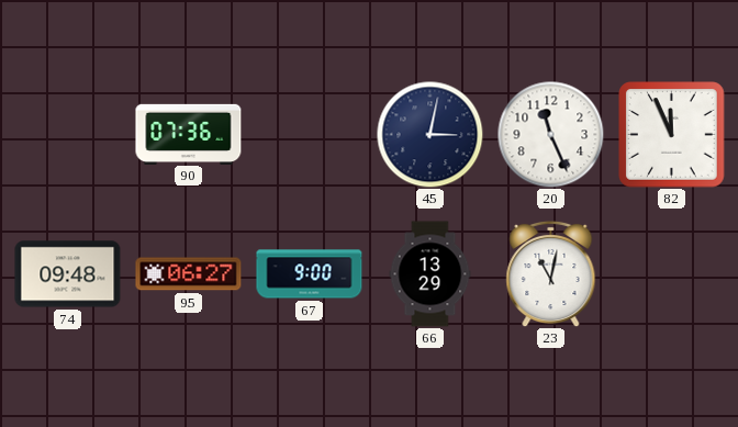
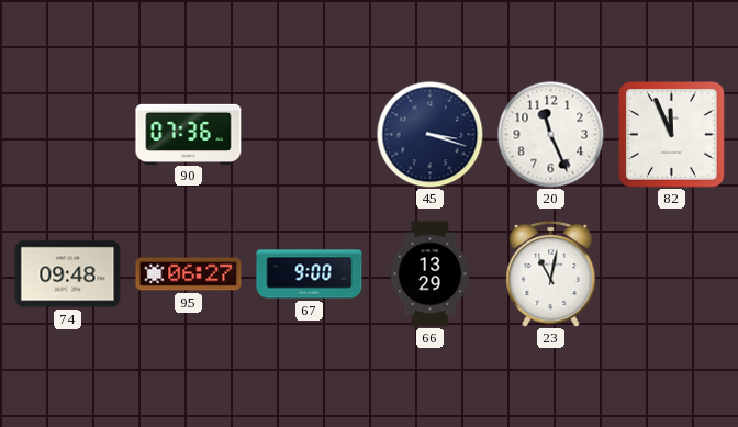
45: 3:02 -> 3:18
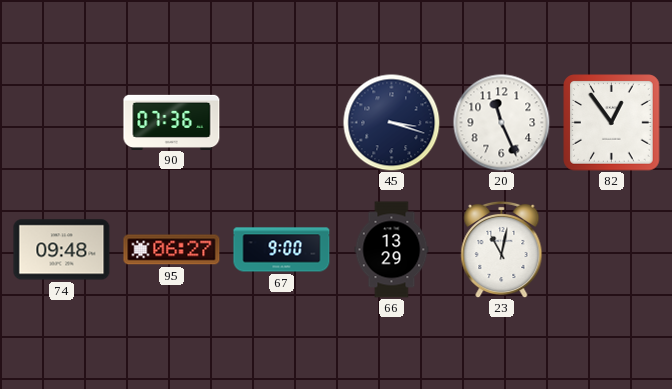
82: 11:56 -> 12:54
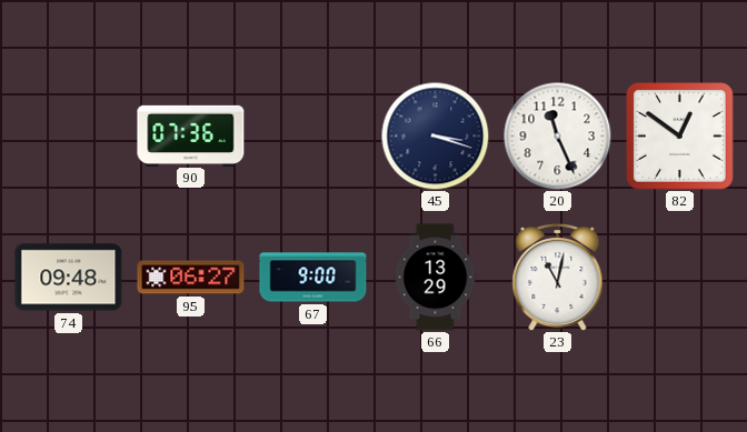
82: 12:54 -> 12:51
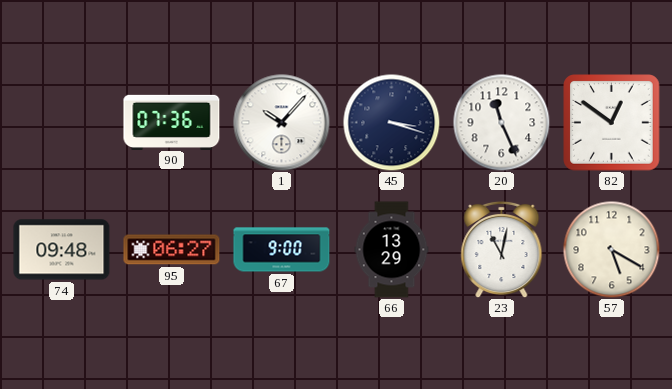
1: none -> 10:07
57: none -> 5:20
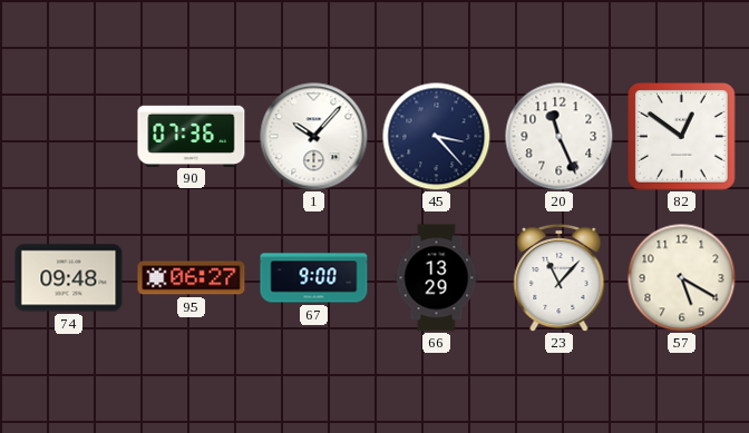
45: 3:18 -> 3:23
23: 11:02 -> 11:07
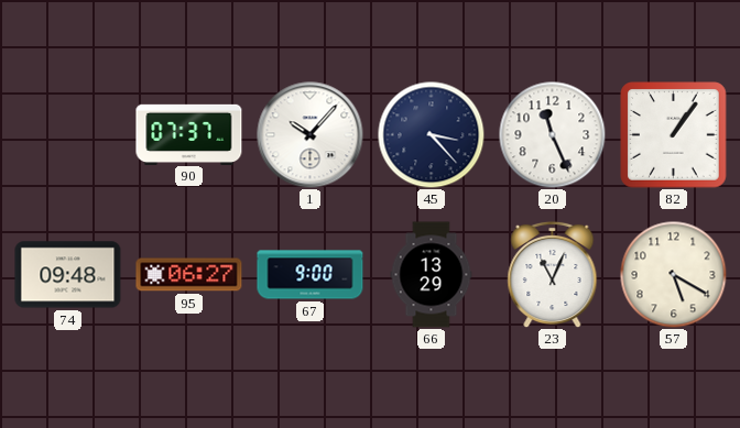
90: 07:36 -> 07:37
82: 12:51 -> 1:06
23: 11:07 -> 11:04
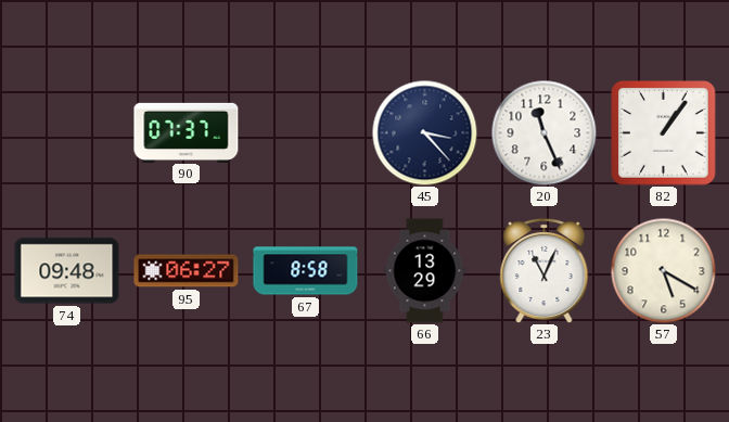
1: 10:07 -> none
67: 9:00 -> 8:58
